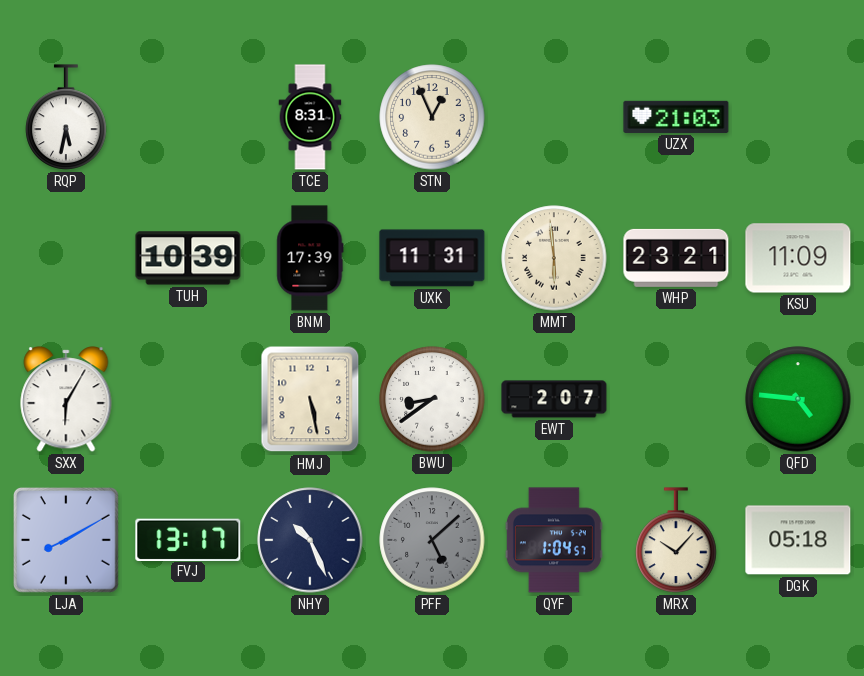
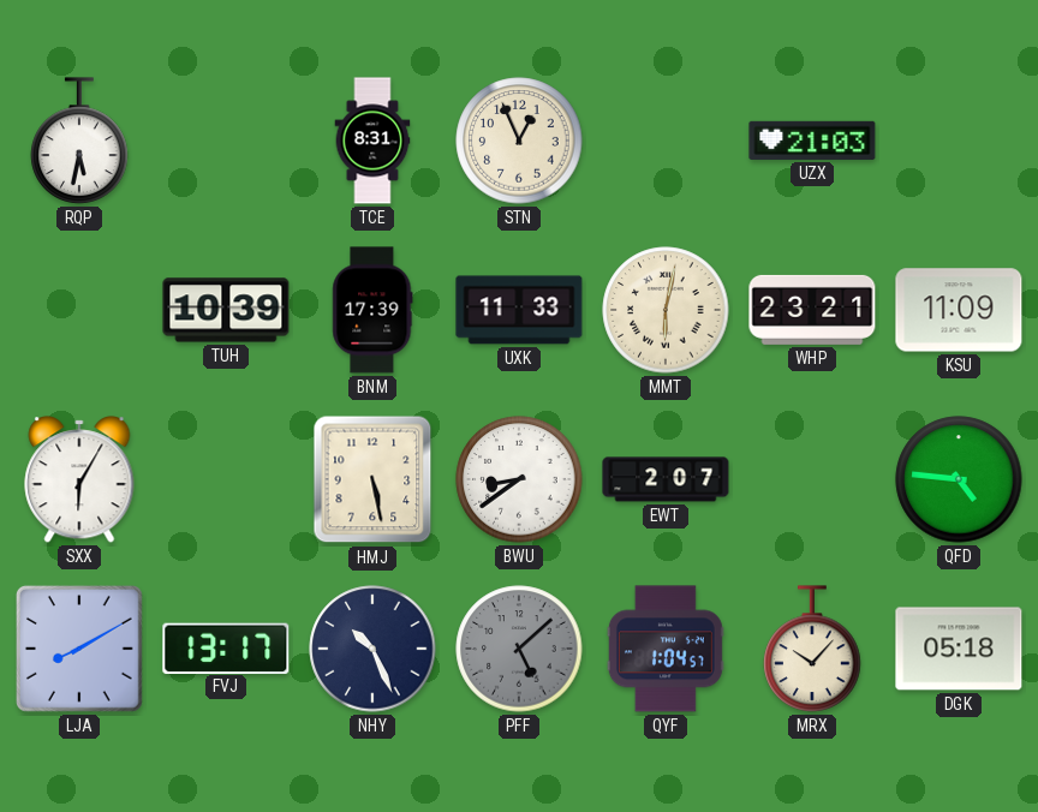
UXK: 11:31 -> 11:33
MMT: 5:59 -> 6:02
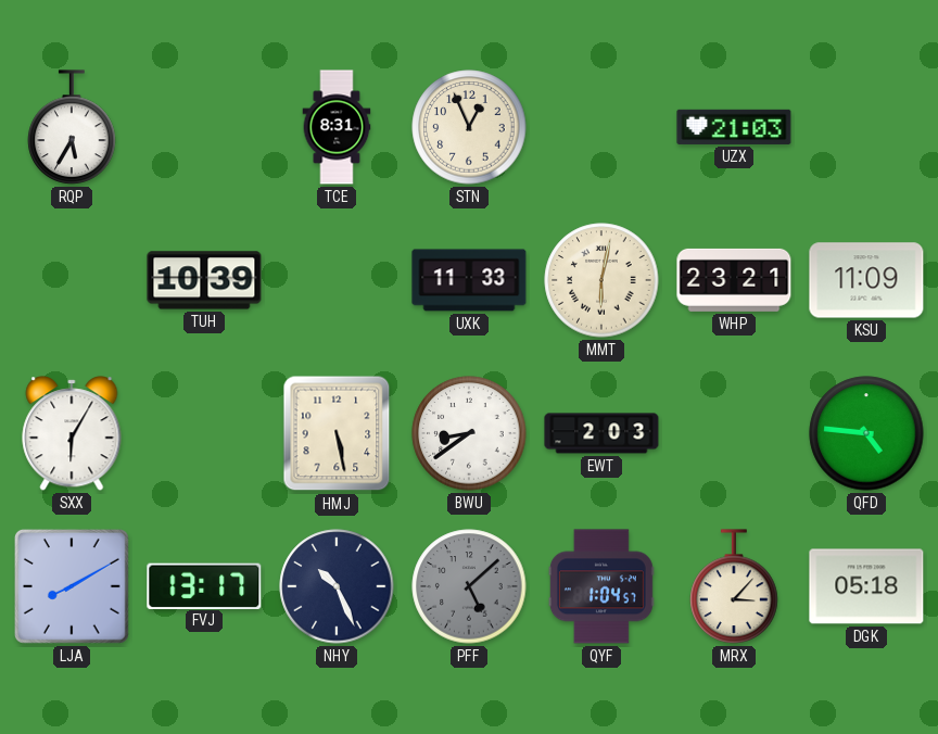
RQP: 5:32 -> 5:35
BNM: 17:39 -> none
EWT: 2:07 -> 2:03
MRX: 10:07 -> 3:07
